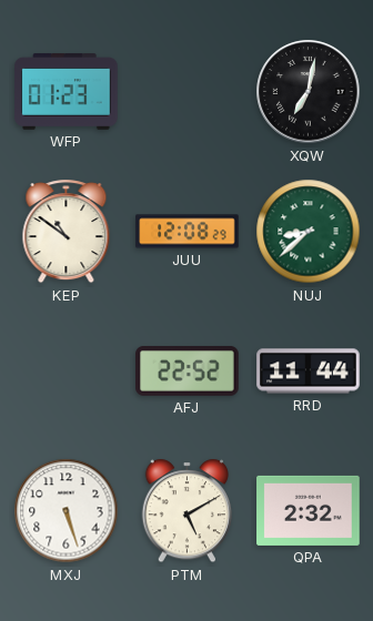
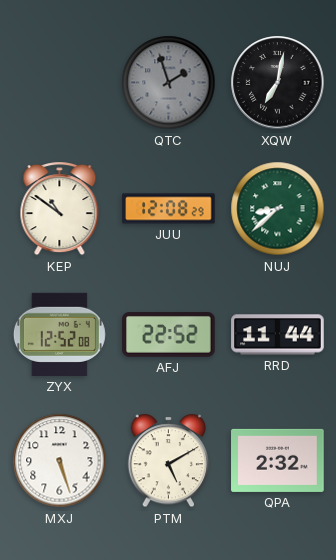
WFP: 01:23 -> none
QTC: none -> 1:57
ZYX: none -> 12:52
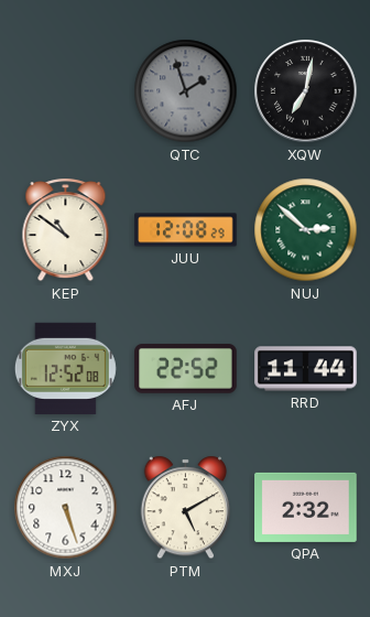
NUJ: 8:38 -> 2:52
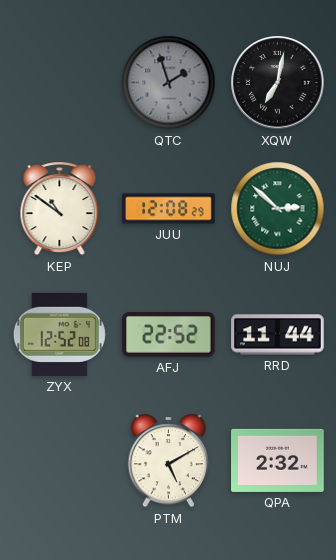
MXJ: 5:27 -> none
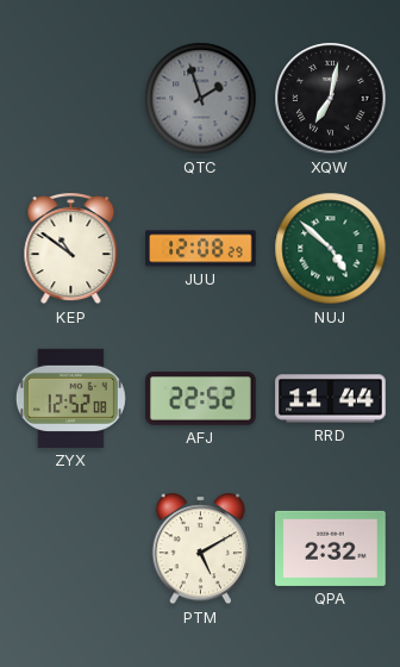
NUJ: 2:52 -> 4:52
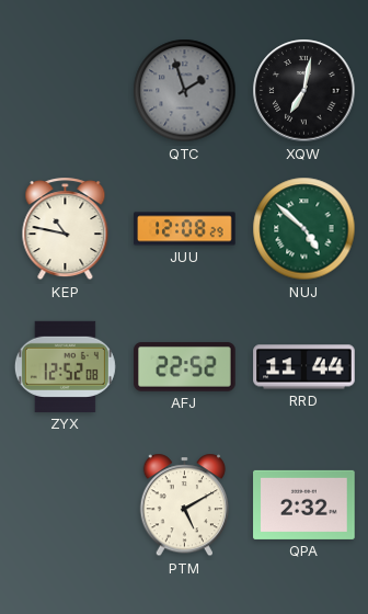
KEP: 10:51 -> 10:47
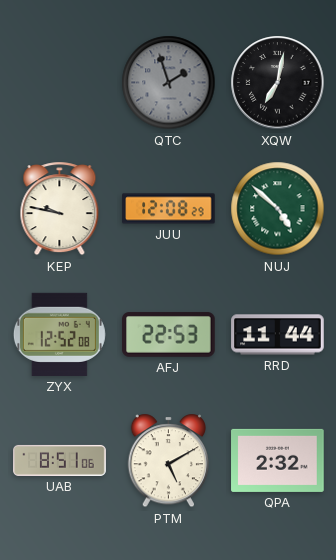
KEP: 10:47 -> 9:47
AFJ: 22:52 -> 22:53
UAB: none -> 8:51
